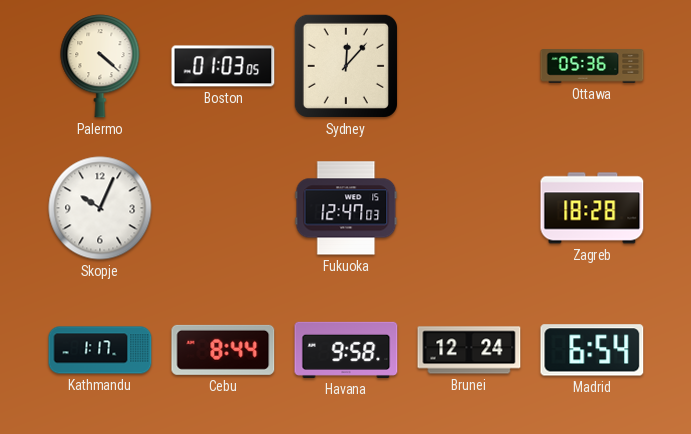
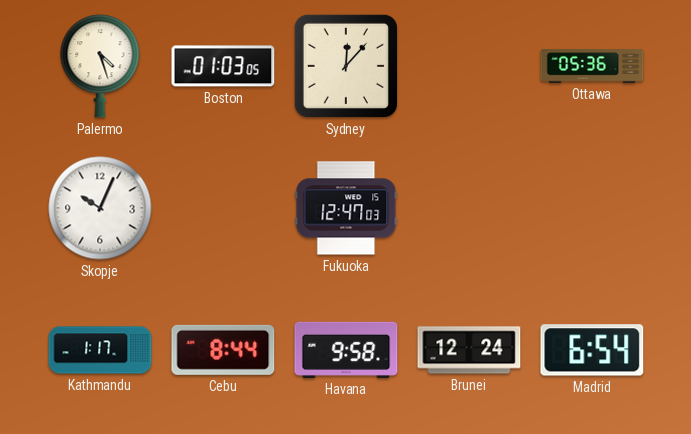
Palermo: 4:22 -> 4:27
Zagreb: 18:28 -> none
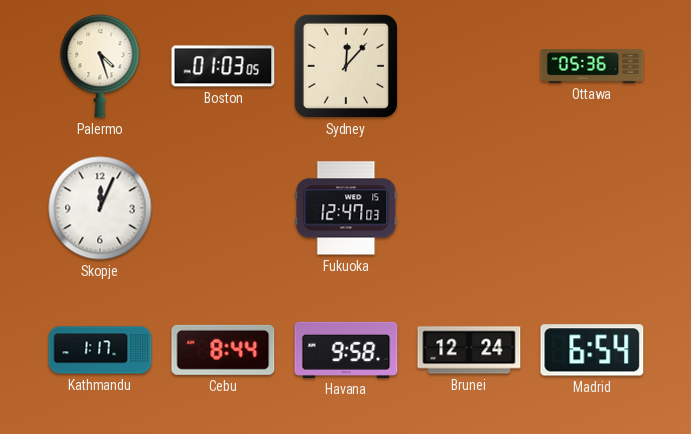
Skopje: 10:04 -> 12:04
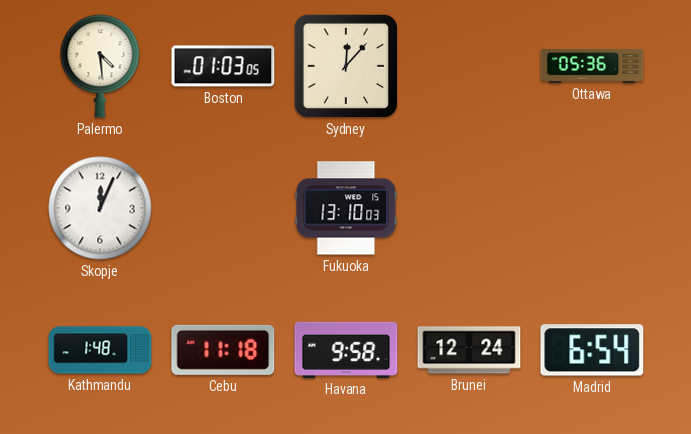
Palermo: 4:27 -> 4:29
Fukuoka: 12:47 -> 13:10
Kathmandu: 1:17 -> 1:48
Cebu: 8:44 -> 11:18
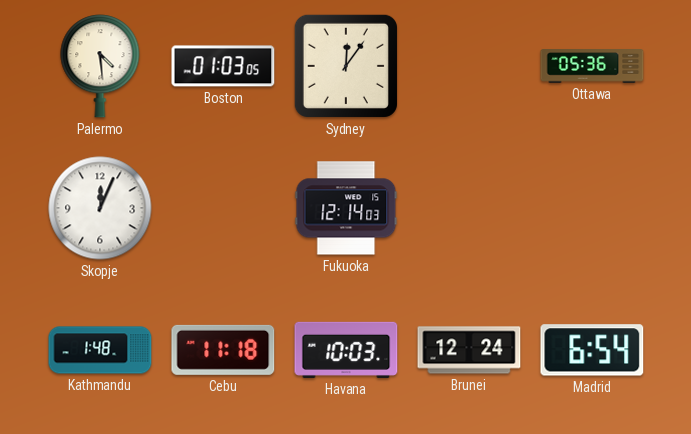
Sydney: 12:07 -> 12:06
Fukuoka: 13:10 -> 12:14
Havana: 9:58 -> 10:03
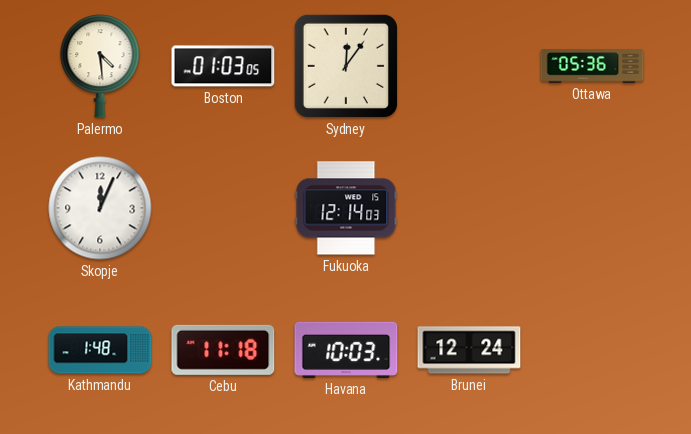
Madrid: 6:54 -> none
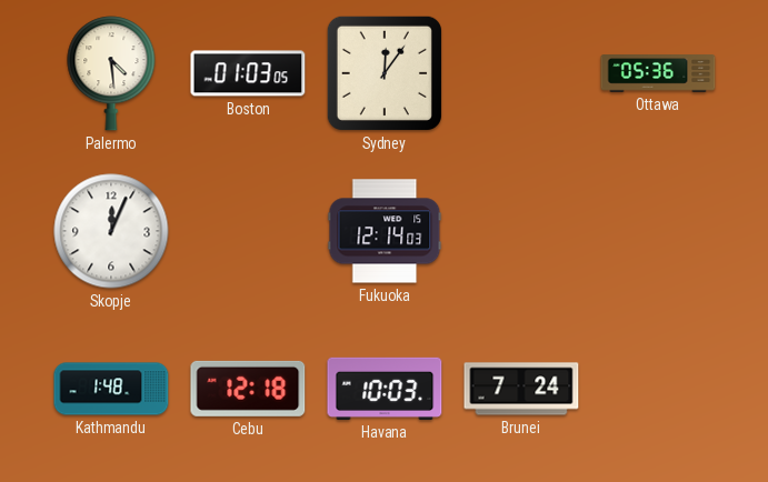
Cebu: 11:18 -> 12:18
Brunei: 12:24 -> 7:24
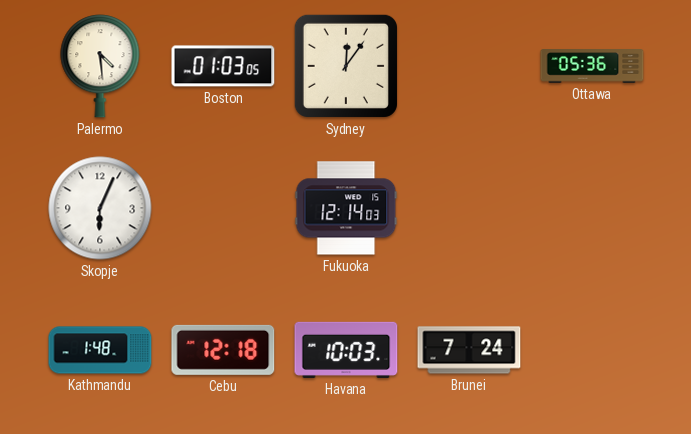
Skopje: 12:04 -> 6:04
